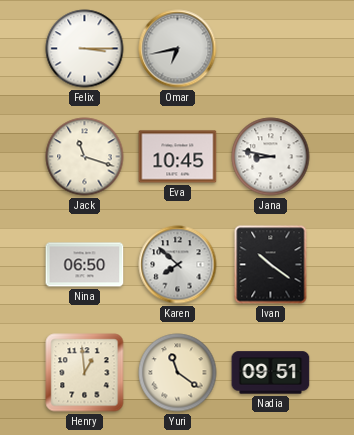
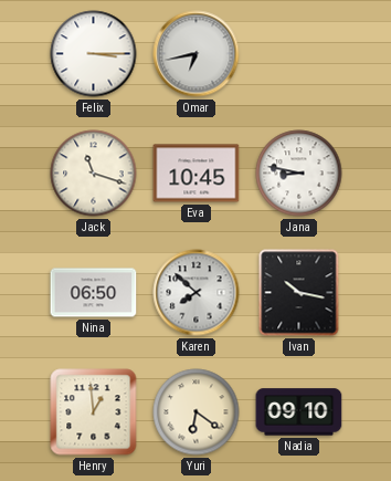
Ivan: 10:21 -> 10:17
Yuri: 11:21 -> 6:21
Nadia: 09:51 -> 09:10
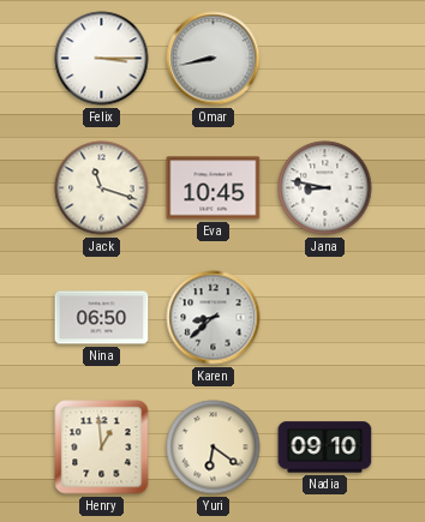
Omar: 6:43 -> 8:43
Karen: 7:52 -> 8:38
Ivan: 10:17 -> none
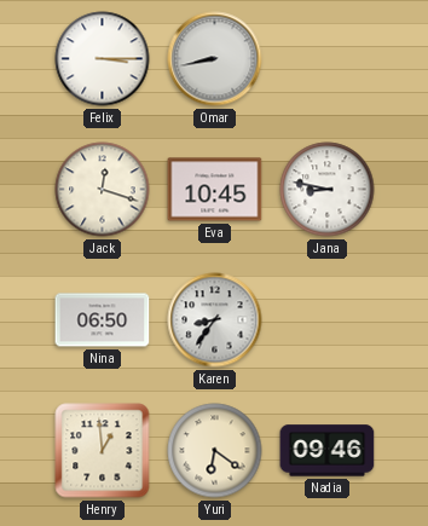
Jack: 11:18 -> 12:18
Karen: 8:38 -> 8:36
Nadia: 09:10 -> 09:46
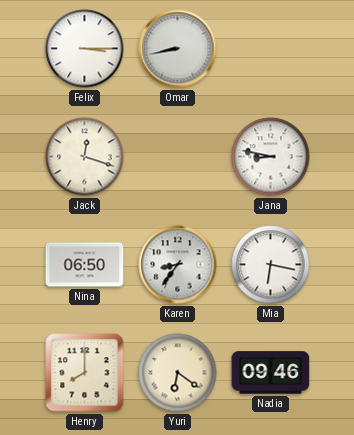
Eva: 10:45 -> none
Mia: none -> 6:17
Henry: 12:59 -> 8:00
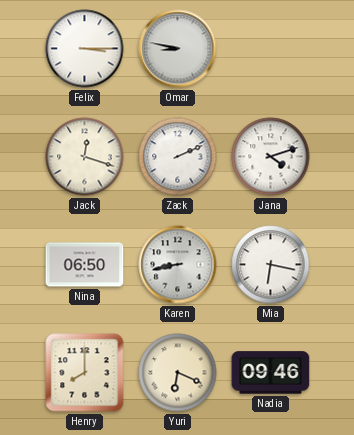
Omar: 8:43 -> 8:47
Zack: none -> 2:11
Jana: 8:47 -> 4:12
Karen: 8:36 -> 8:43
Yuri: 6:21 -> 6:19
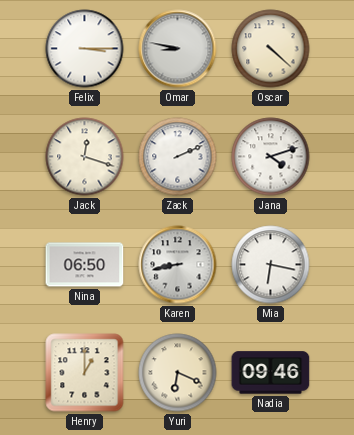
Oscar: none -> 4:22
Henry: 8:00 -> 1:00
